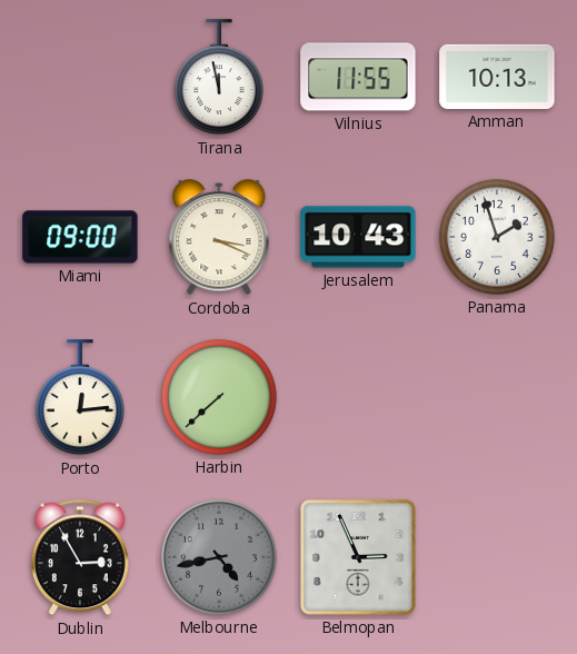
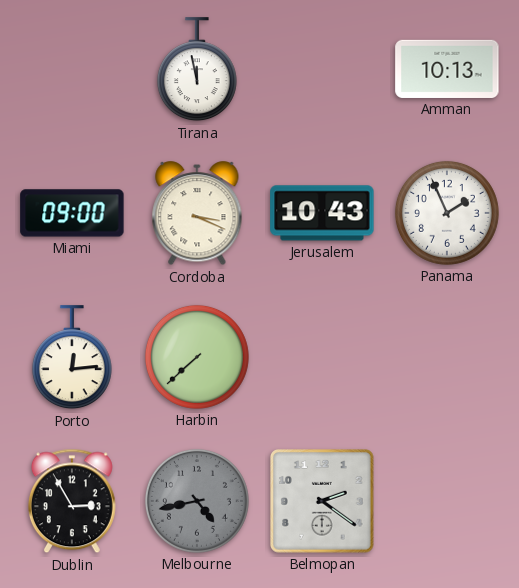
Vilnius: 11:55 -> none
Panama: 1:57 -> 1:56
Belmopan: 2:56 -> 2:21
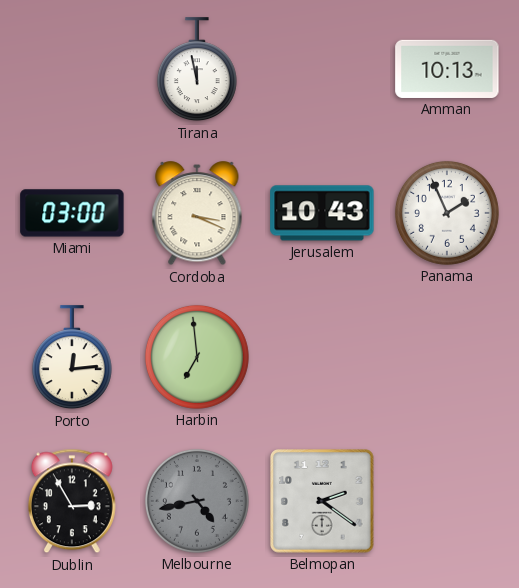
Miami: 09:00 -> 03:00
Harbin: 7:38 -> 6:59
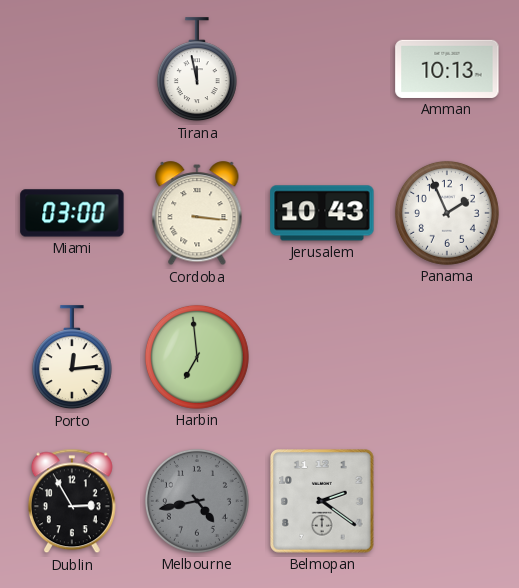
Cordoba: 3:19 -> 3:16
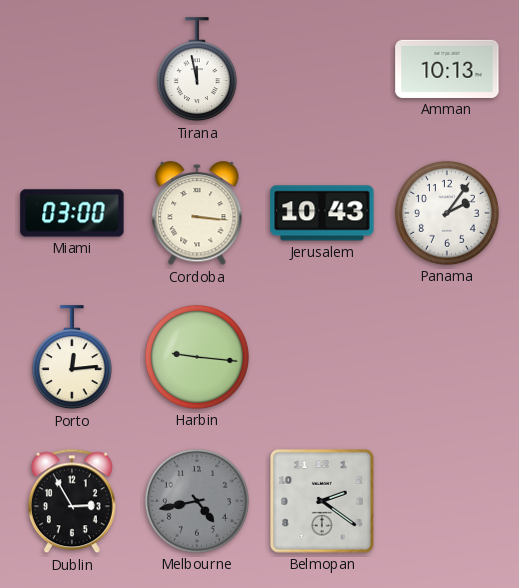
Panama: 1:56 -> 2:06
Harbin: 6:59 -> 9:16
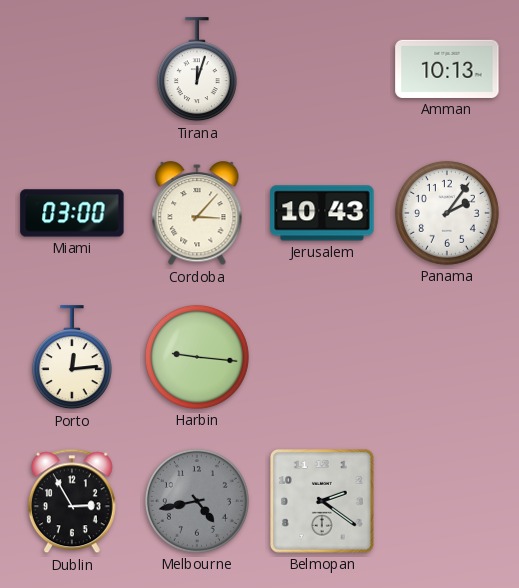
Tirana: 11:58 -> 12:03
Cordoba: 3:16 -> 3:07
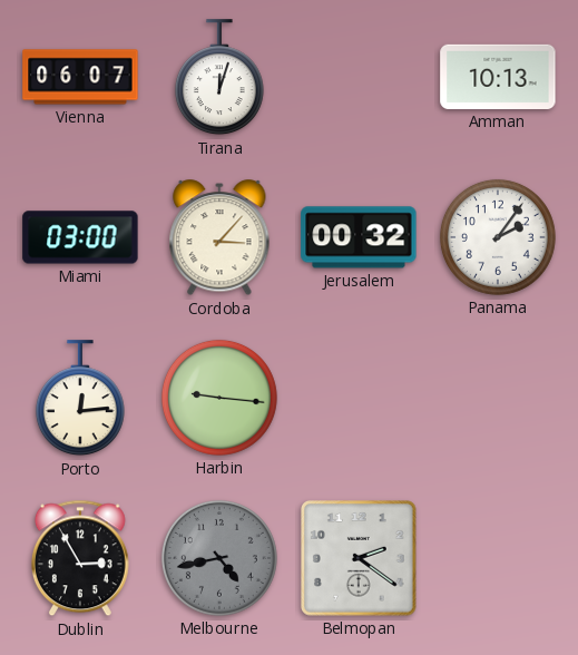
Vienna: none -> 06:07
Jerusalem: 10:43 -> 00:32
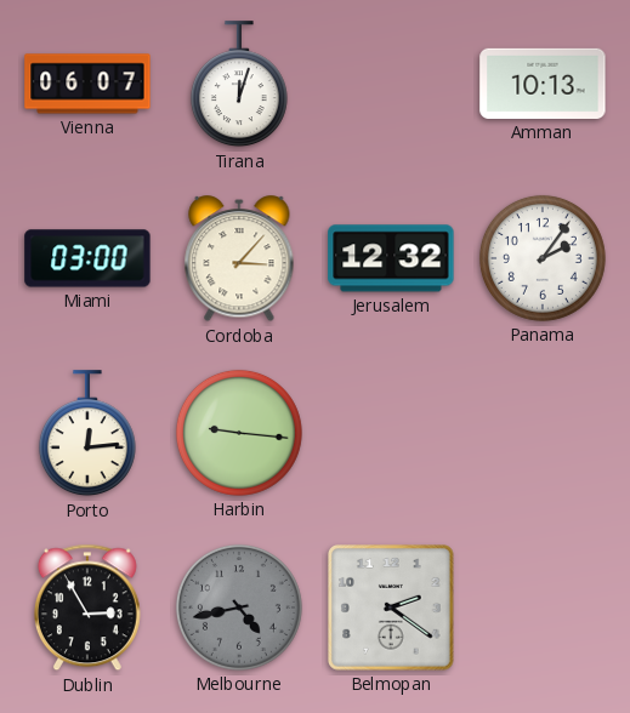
Jerusalem: 00:32 -> 12:32
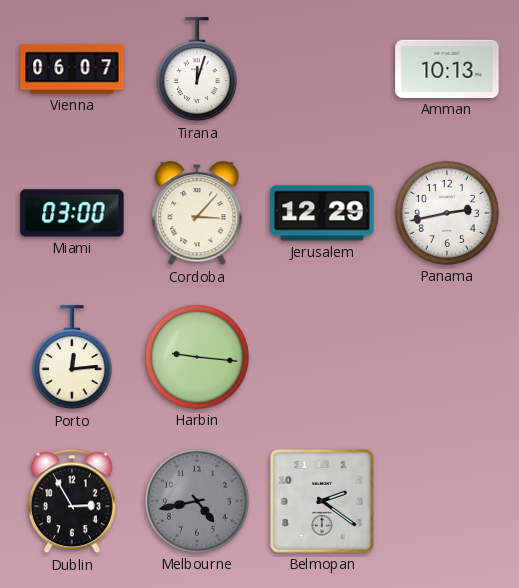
Jerusalem: 12:32 -> 12:29
Panama: 2:06 -> 2:43
